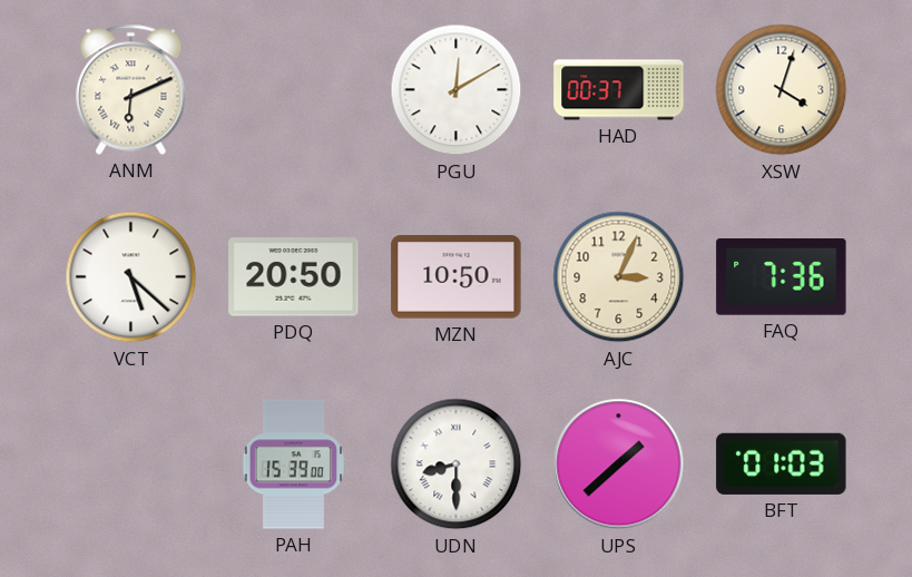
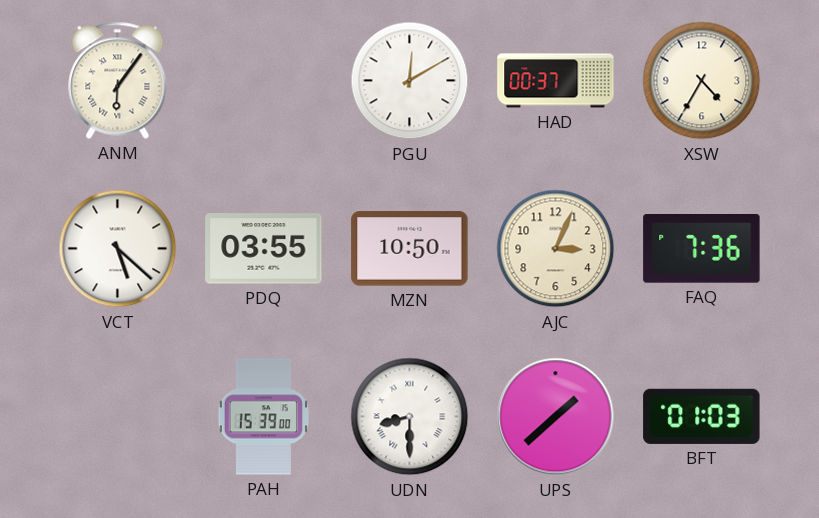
ANM: 6:11 -> 6:06
XSW: 4:03 -> 4:35
PDQ: 20:50 -> 03:55
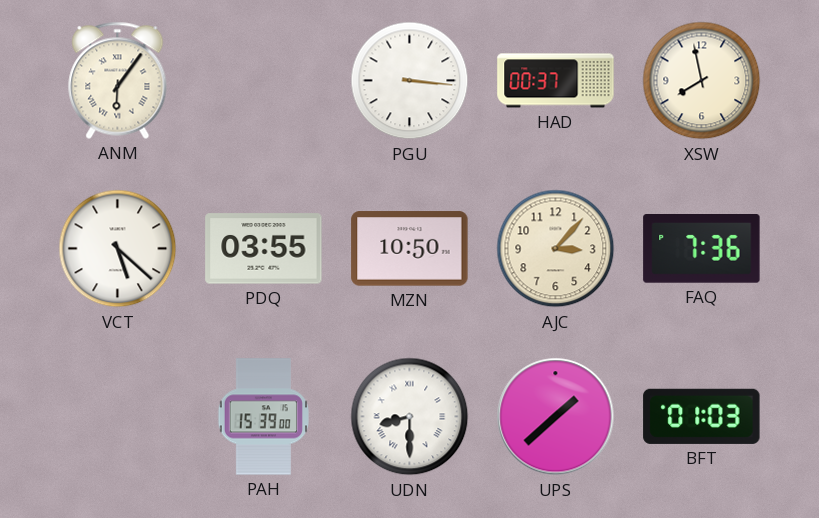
PGU: 12:10 -> 3:16
XSW: 4:35 -> 7:58
AJC: 3:04 -> 3:07
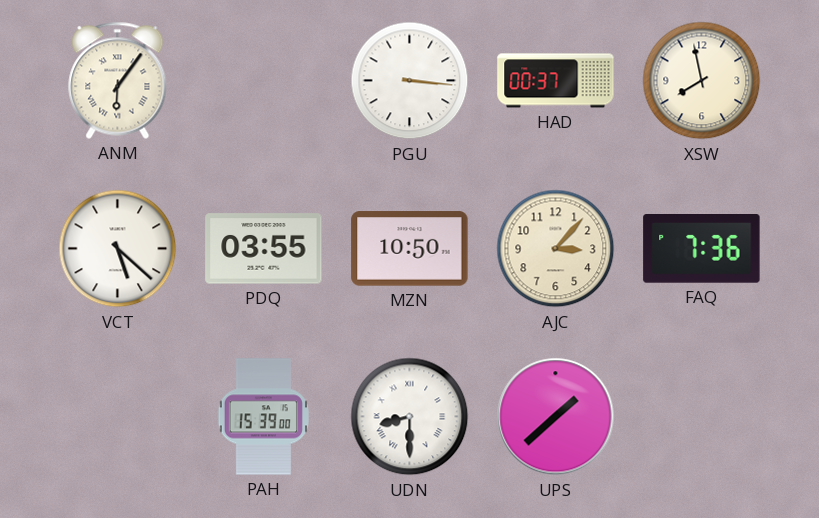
BFT: 01:03 -> none
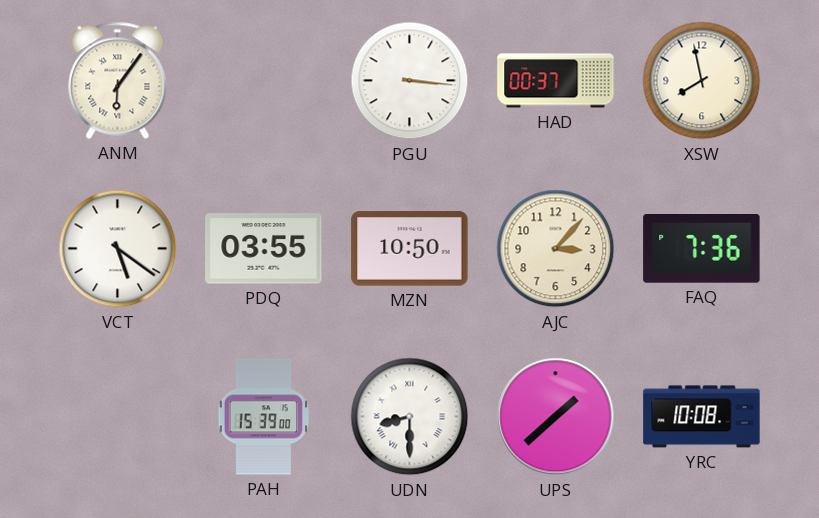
VCT: 5:22 -> 5:21
YRC: none -> 10:08
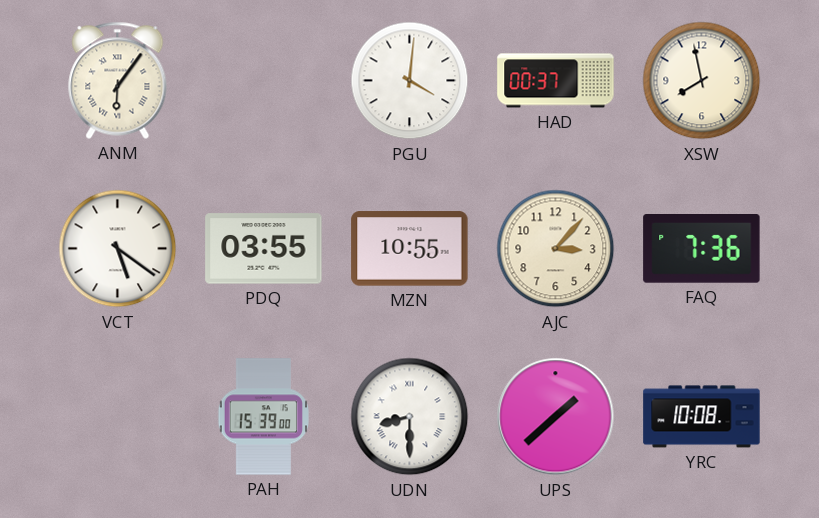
PGU: 3:16 -> 4:01
MZN: 10:50 -> 10:55
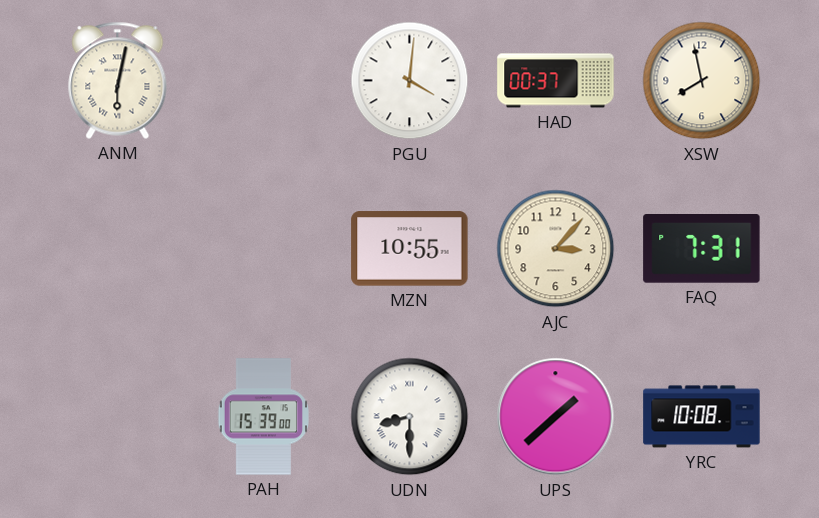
ANM: 6:06 -> 6:02
VCT: 5:21 -> none
PDQ: 03:55 -> none
FAQ: 7:36 -> 7:31
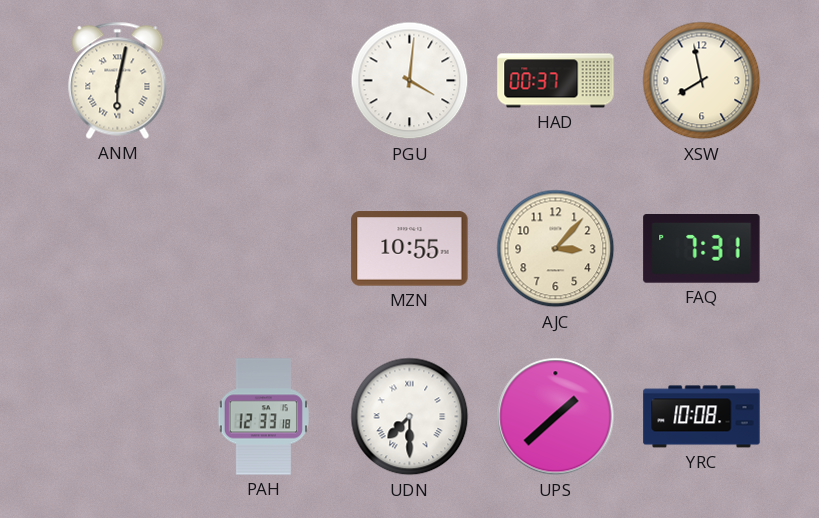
PAH: 15:39 -> 12:33
UDN: 8:30 -> 7:30
